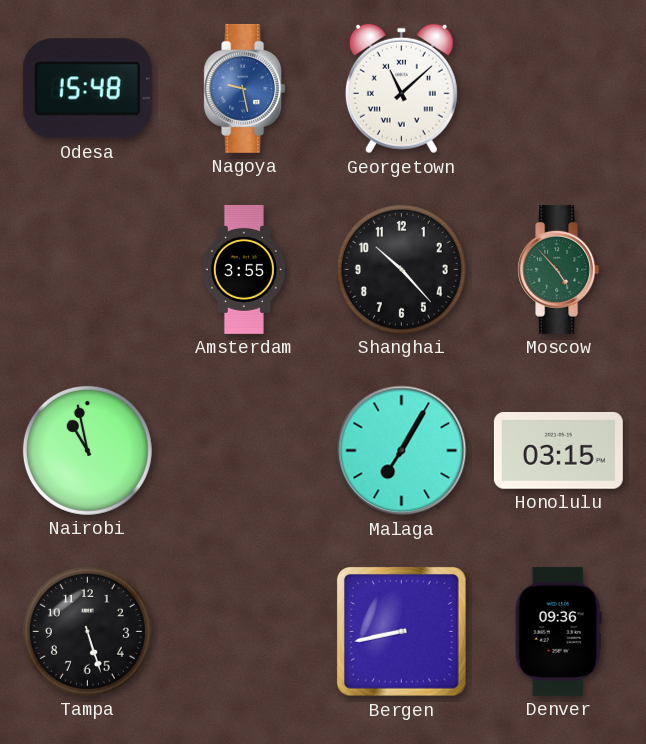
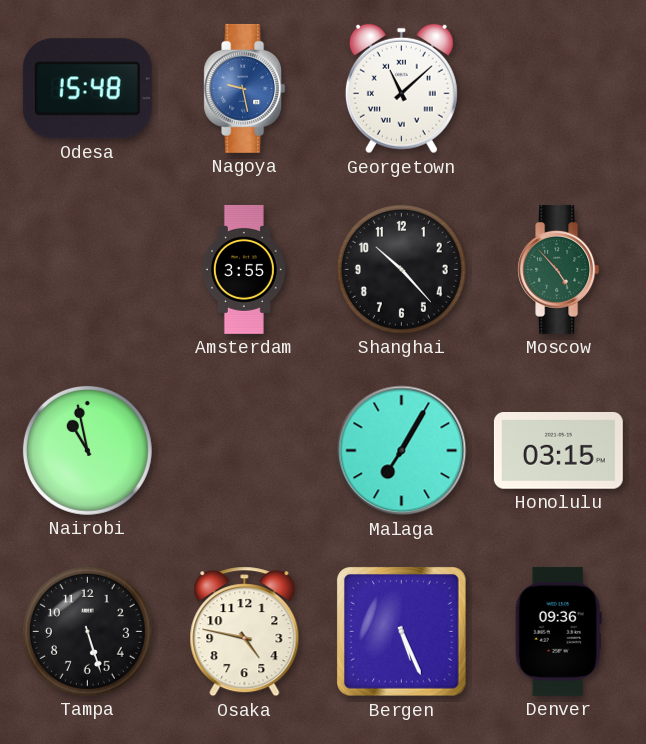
Osaka: none -> 4:47
Bergen: 8:43 -> 5:26
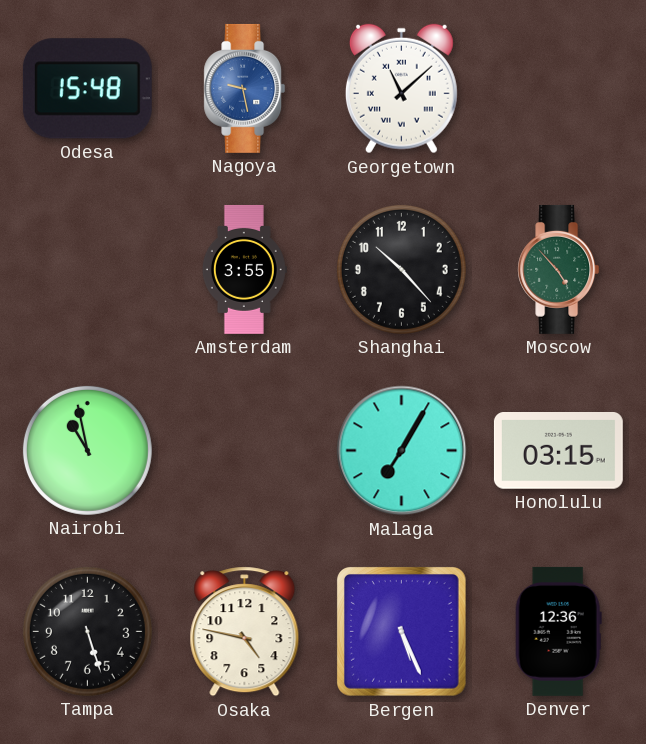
Denver: 09:36 -> 12:36
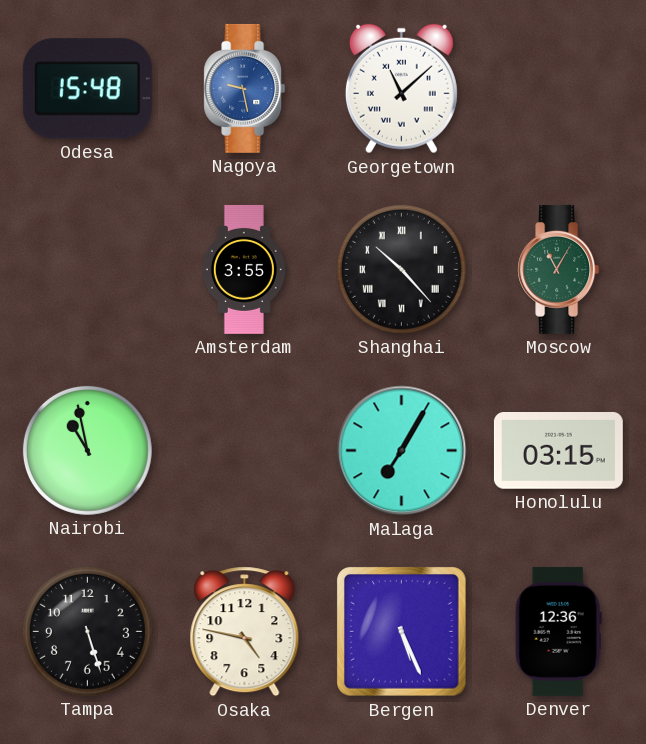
Shanghai numerals: Arabic -> Roman
Moscow: 4:53 -> 11:05
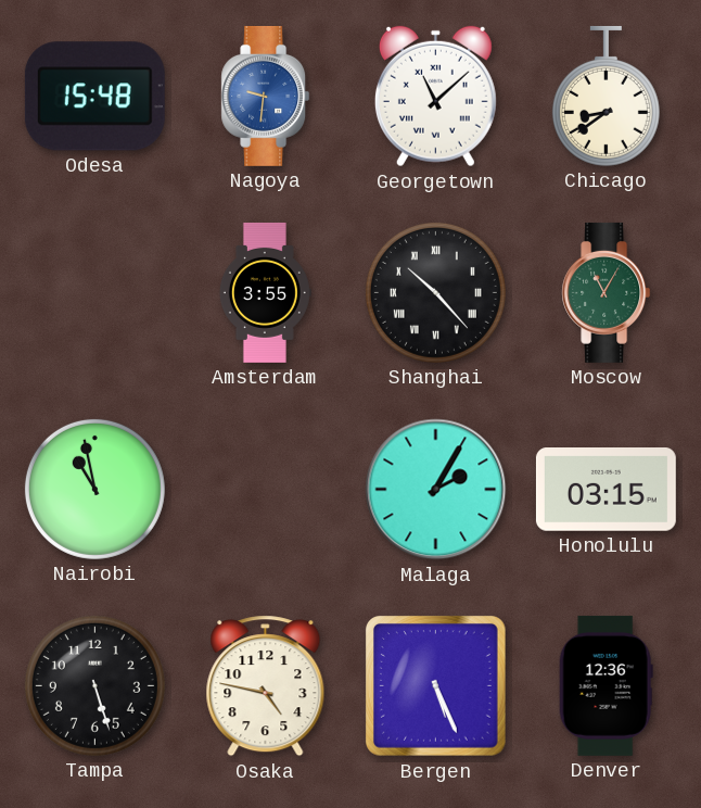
Nagoya: 9:28 -> 9:31
Chicago: none -> 8:39
Malaga: 7:05 -> 2:05
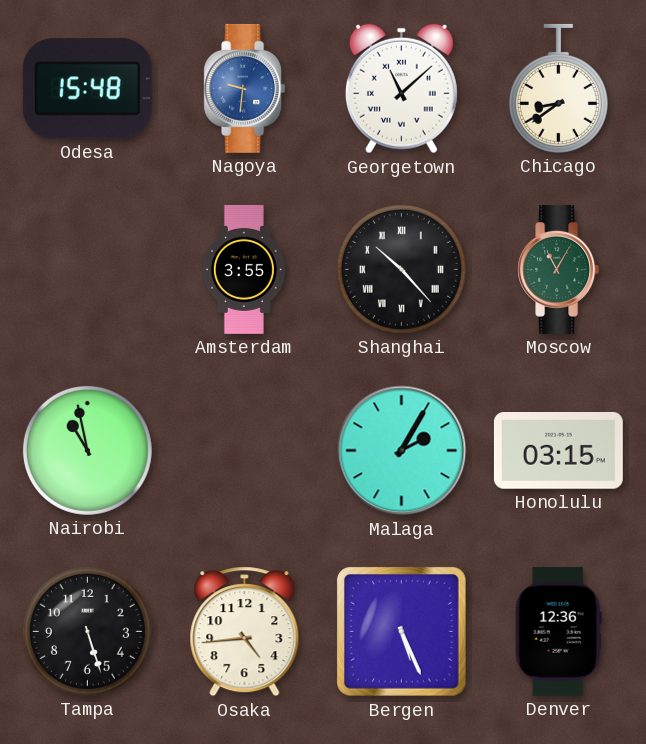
Osaka: 4:47 -> 4:44
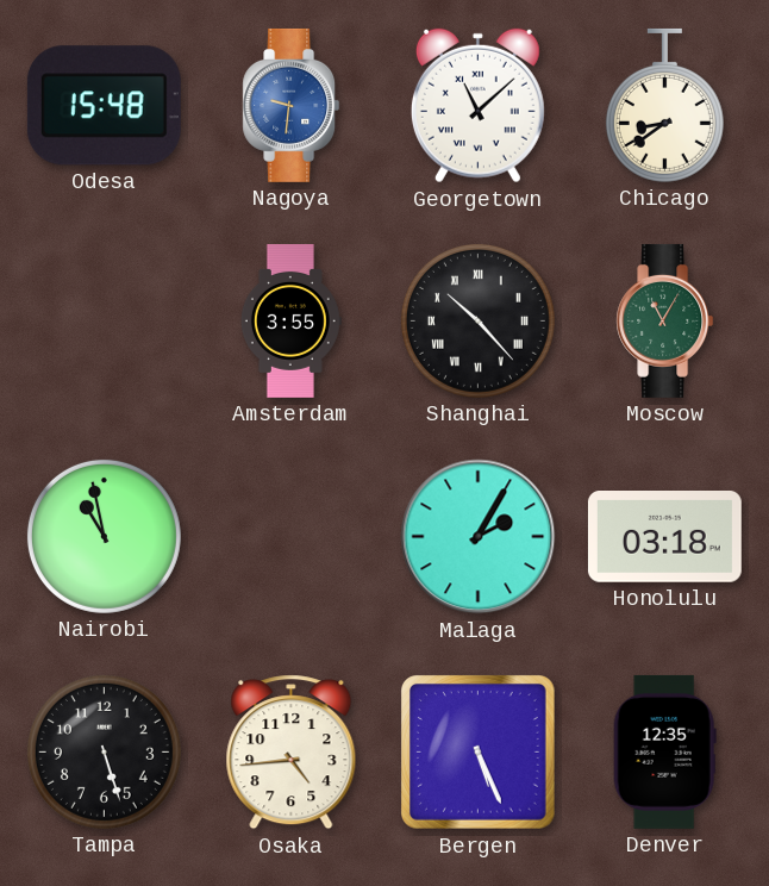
Honolulu: 03:15 -> 03:18
Denver: 12:36 -> 12:35
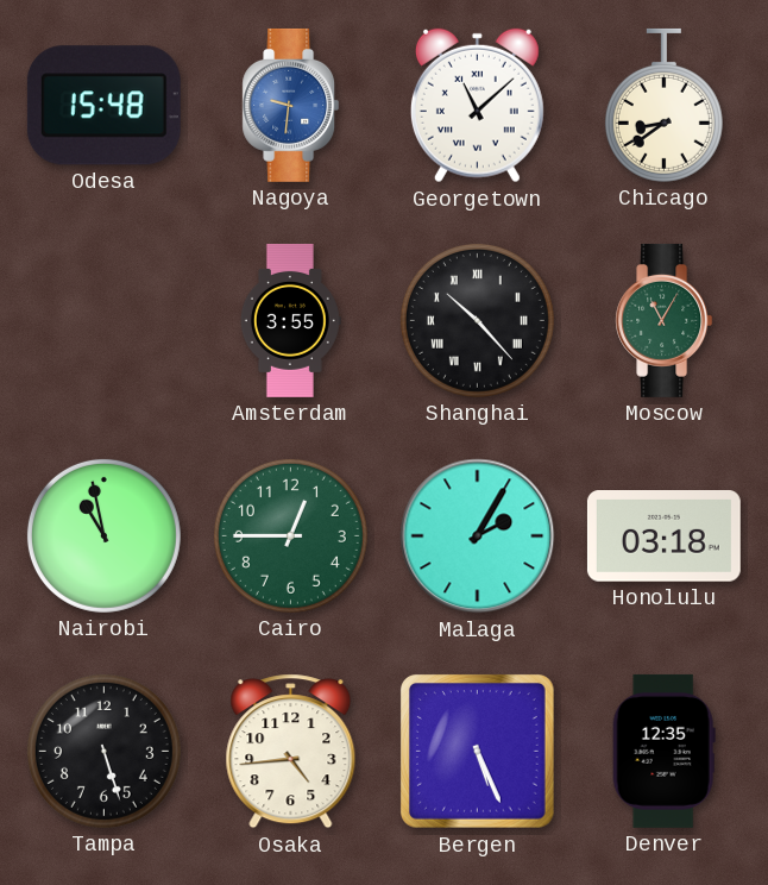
Cairo: none -> 12:45
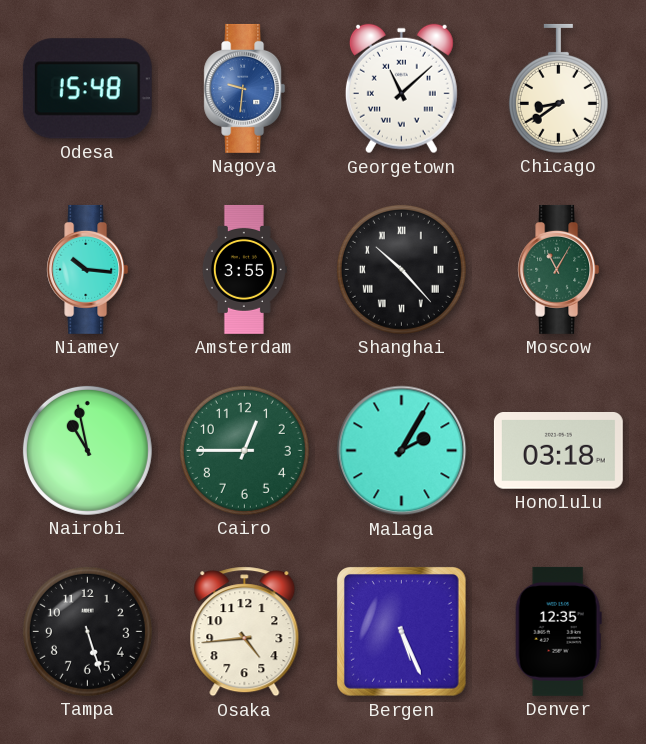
Niamey: none -> 10:16
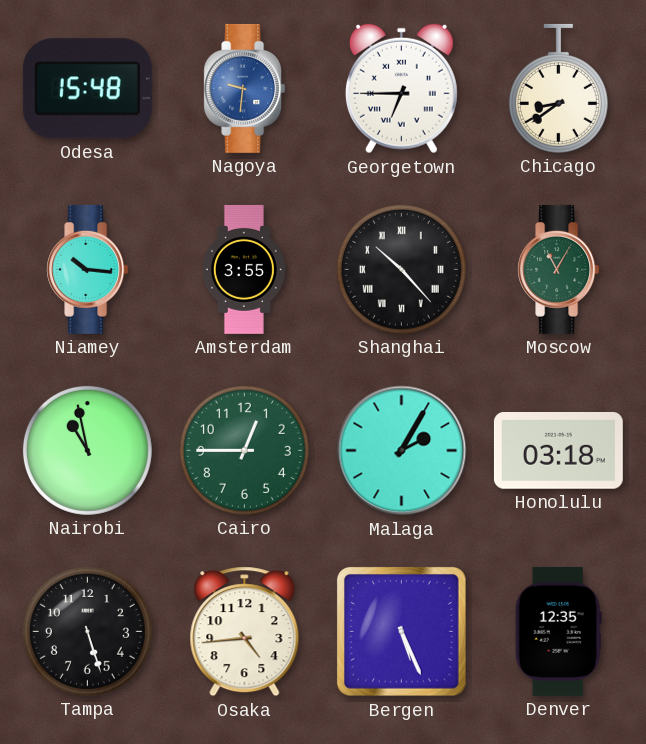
Georgetown: 11:08 -> 6:45
